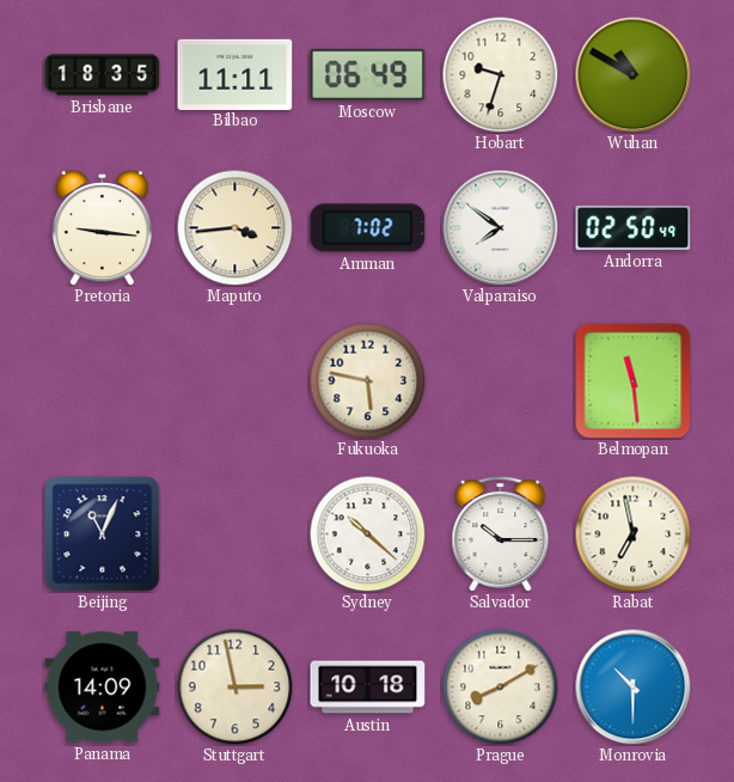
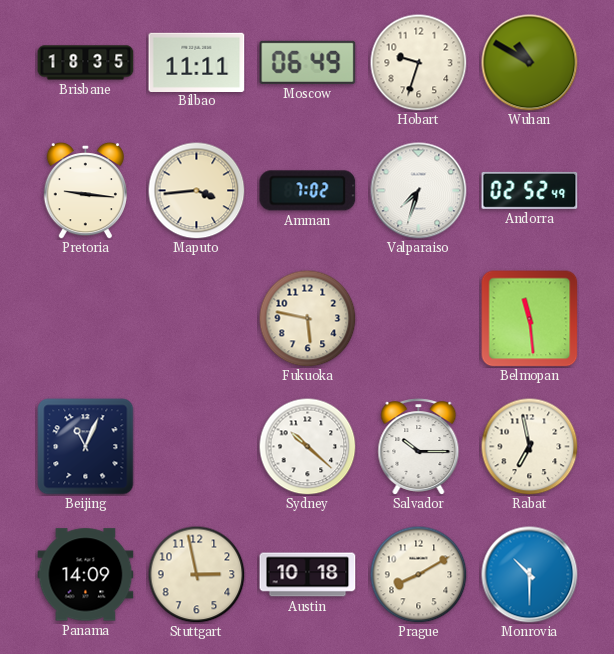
Valparaiso: 7:51 -> 7:33
Andorra: 02:50 -> 02:52
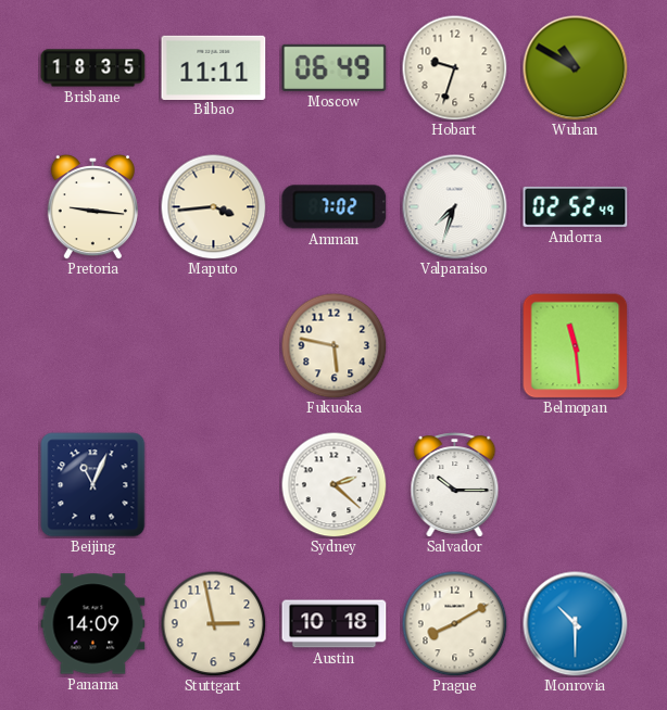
Sydney: 10:22 -> 2:22
Rabat: 6:58 -> none
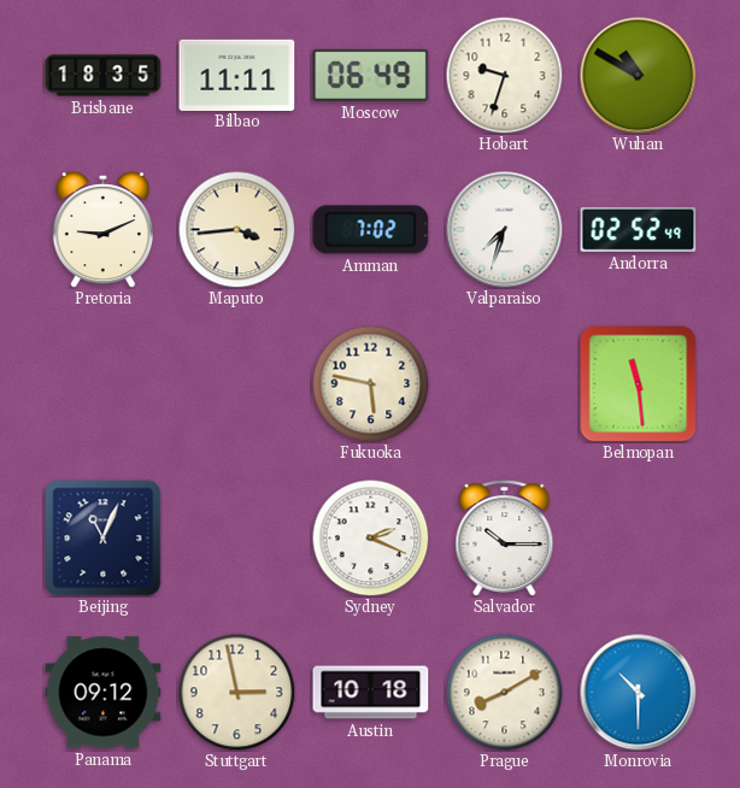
Pretoria: 9:16 -> 9:11
Sydney: 2:22 -> 2:19
Panama: 14:09 -> 09:12
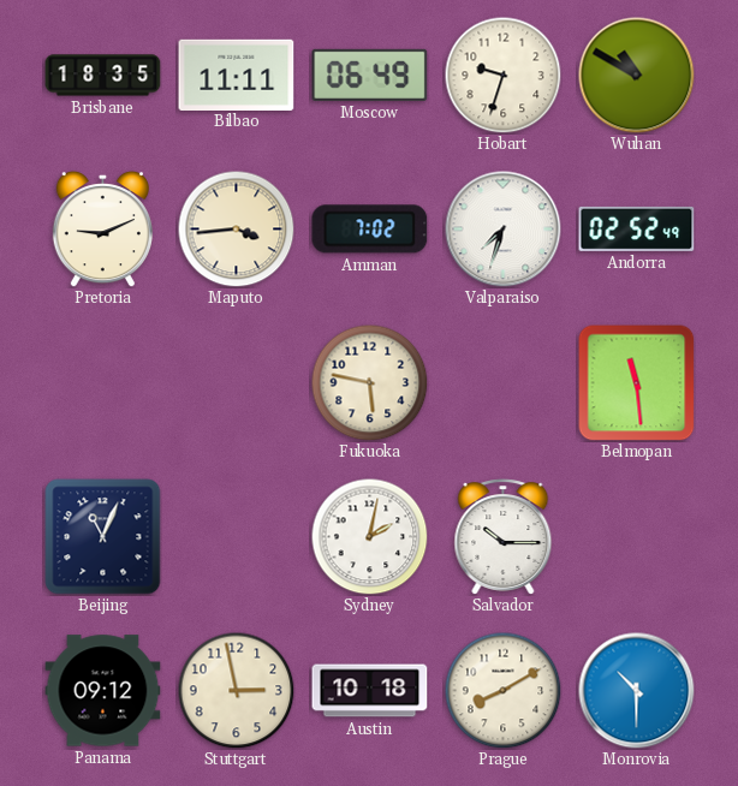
Sydney: 2:19 -> 2:02
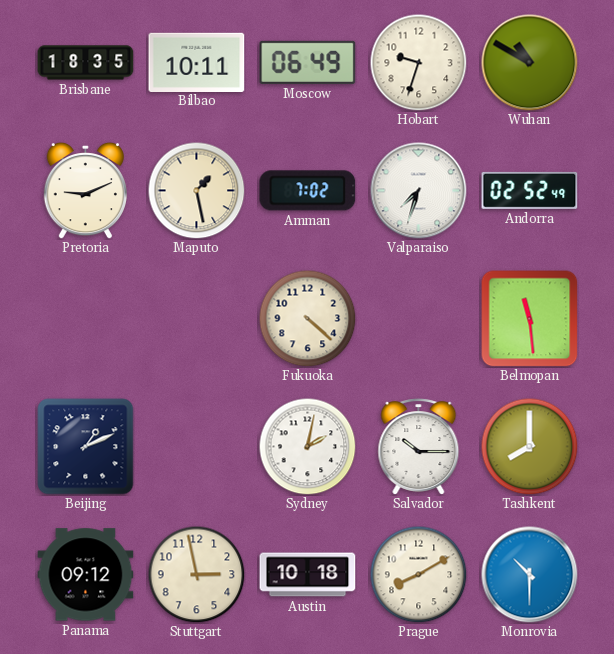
Bilbao: 11:11 -> 10:11
Maputo: 3:44 -> 1:28
Fukuoka: 5:47 -> 4:22
Beijing: 11:04 -> 1:11
Tashkent: none -> 8:00
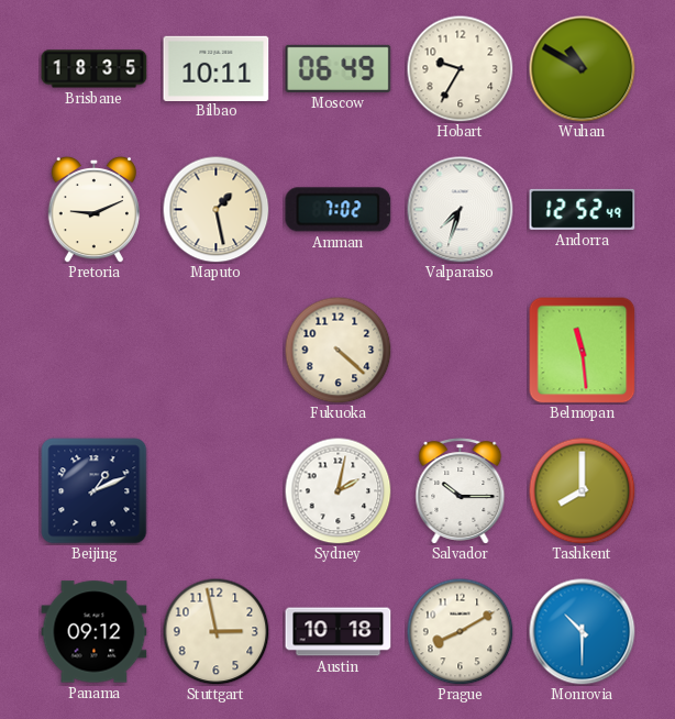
Hobart: 9:33 -> 9:35
Andorra: 02:52 -> 12:52
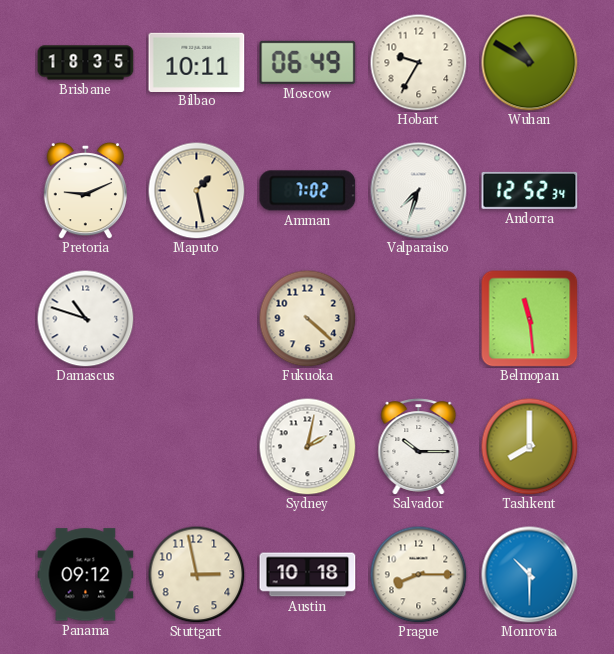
Andorra: 12:52:49 -> 12:52:34
Damascus: none -> 10:48
Beijing: 1:11 -> none
Prague: 8:10 -> 8:15
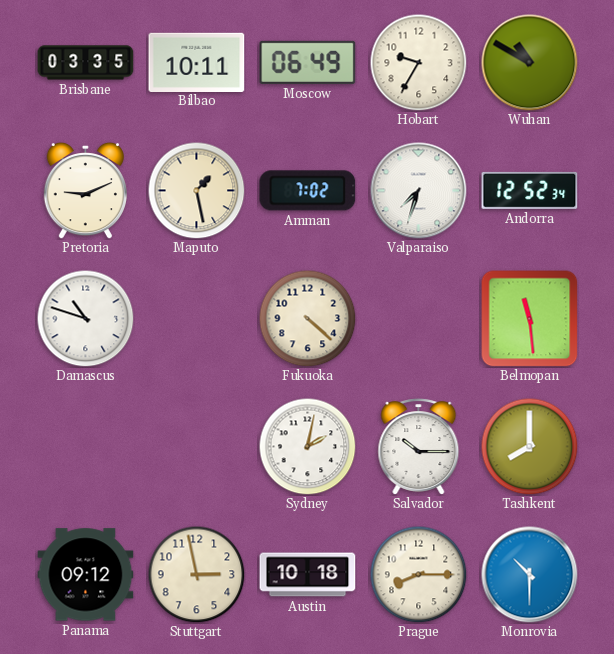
Brisbane: 18:35 -> 03:35
